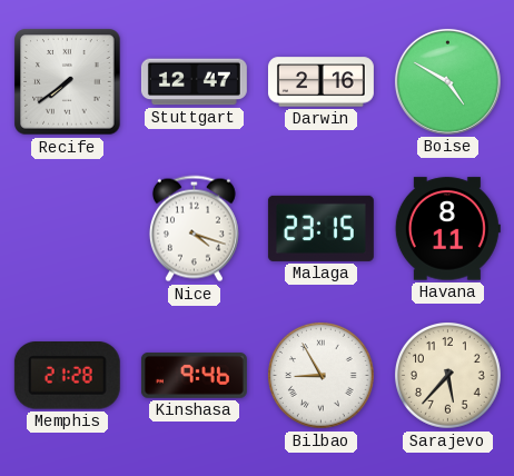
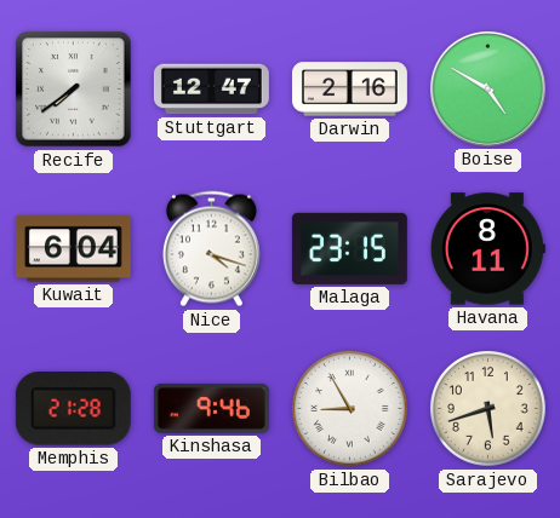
Kuwait: none -> 6:04
Sarajevo: 5:37 -> 5:42
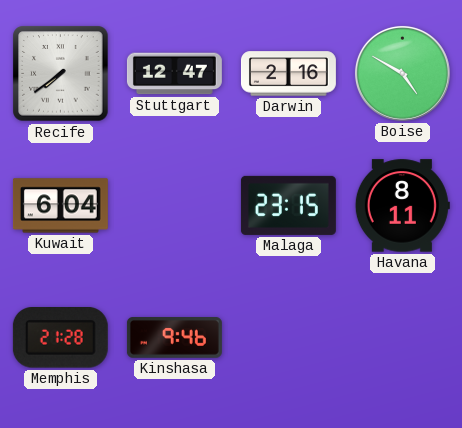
Nice: 4:18 -> none
Bilbao: 8:55 -> none
Sarajevo: 5:42 -> none
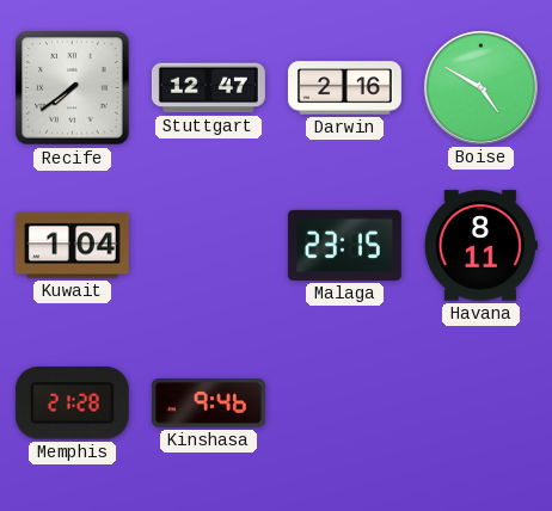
Kuwait: 6:04 -> 1:04
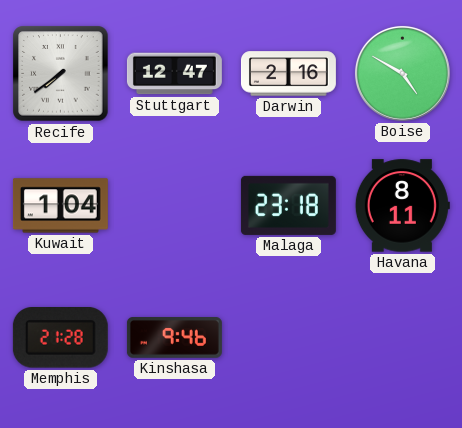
Malaga: 23:15 -> 23:18
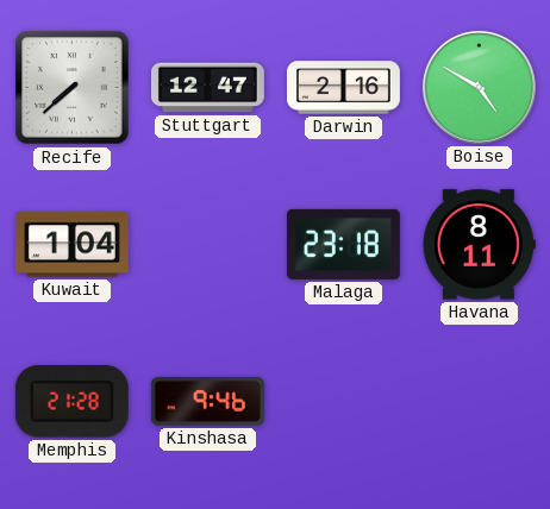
Recife: 7:39 -> 7:38
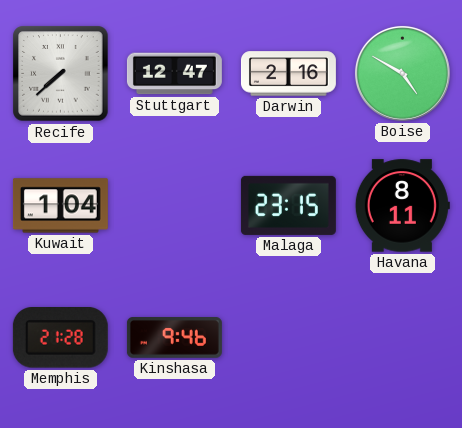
Malaga: 23:18 -> 23:15
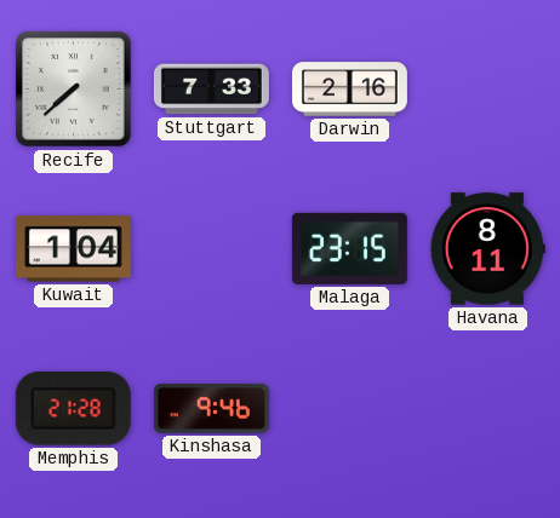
Stuttgart: 12:47 -> 7:33
Boise: 4:50 -> none
